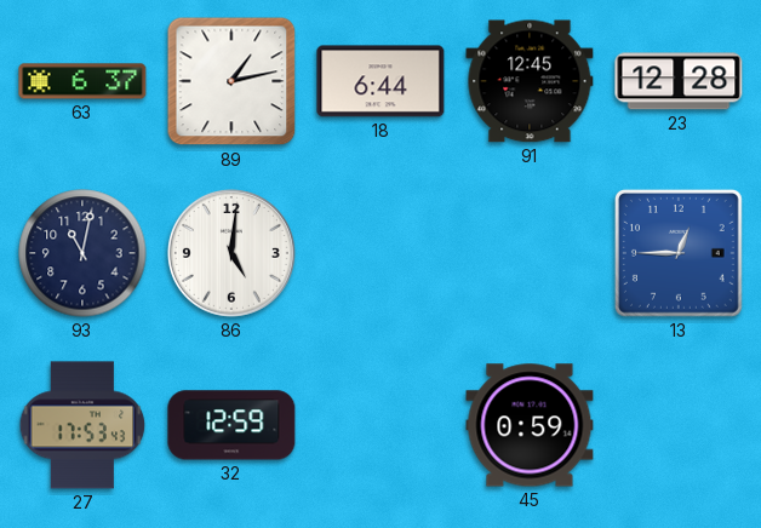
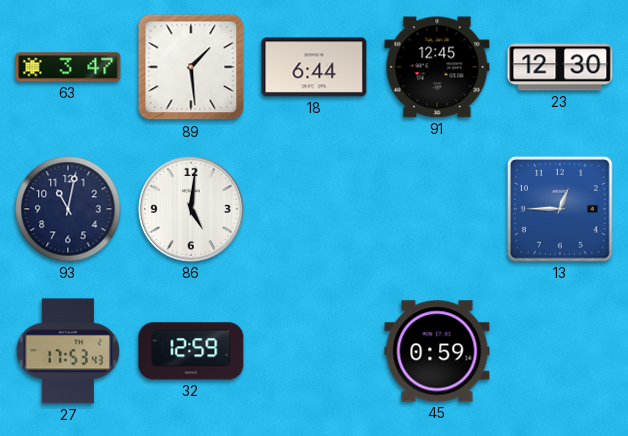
63: 6:37 -> 3:47
89: 1:13 -> 1:29
23: 12:28 -> 12:30
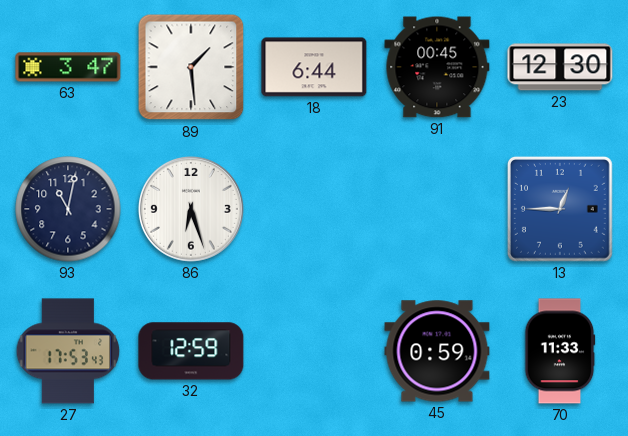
91: 12:45 -> 00:45
86: 5:01 -> 6:27
70: none -> 11:33
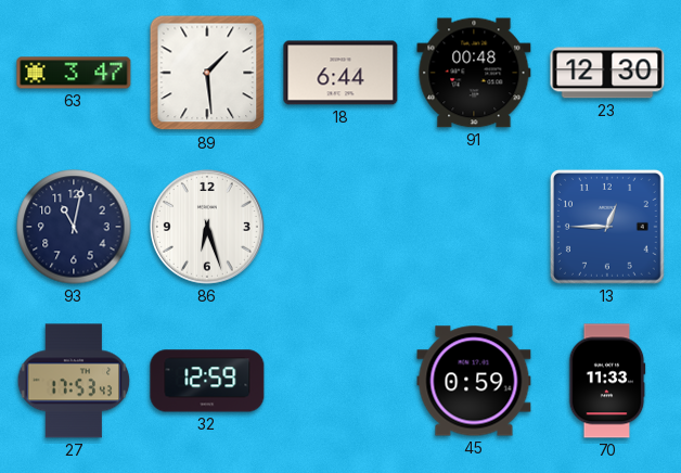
91: 00:45 -> 00:48
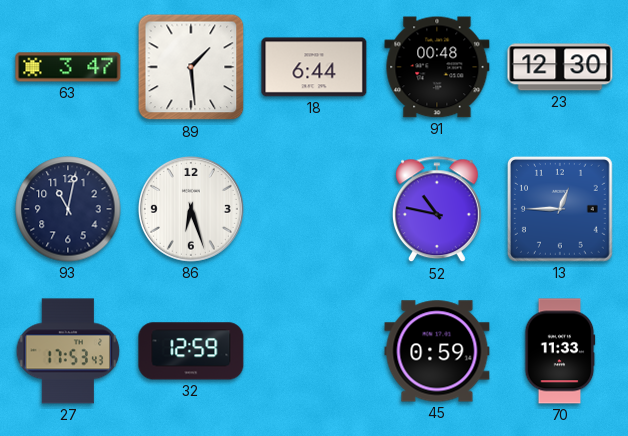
52: none -> 10:47
